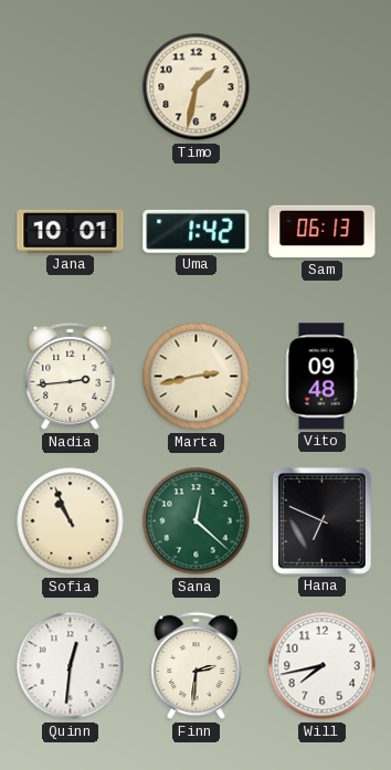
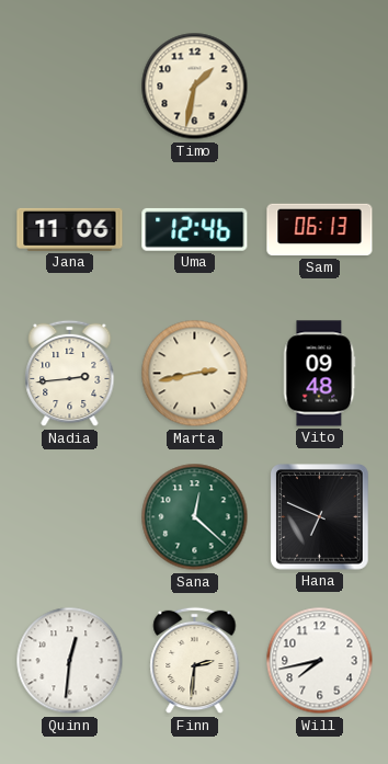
Jana: 10:01 -> 11:06
Uma: 1:42 -> 12:46
Sofia: 10:56 -> none
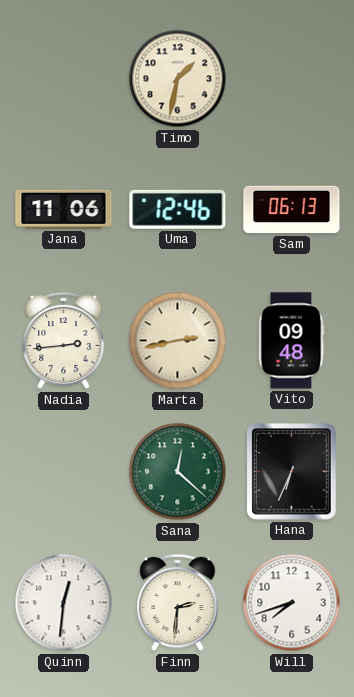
Hana: 6:49 -> 6:34
Will: 7:43 -> 7:42
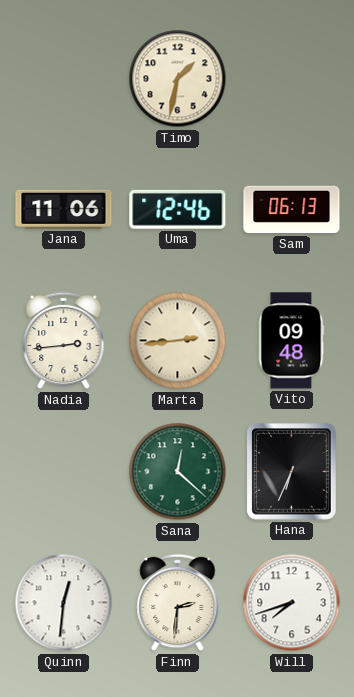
Marta: 2:43 -> 2:44
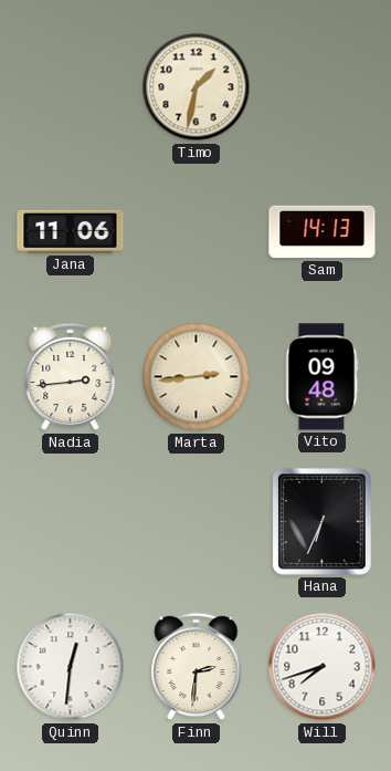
Uma: 12:46 -> none
Sam: 06:13 -> 14:13
Sana: 12:22 -> none
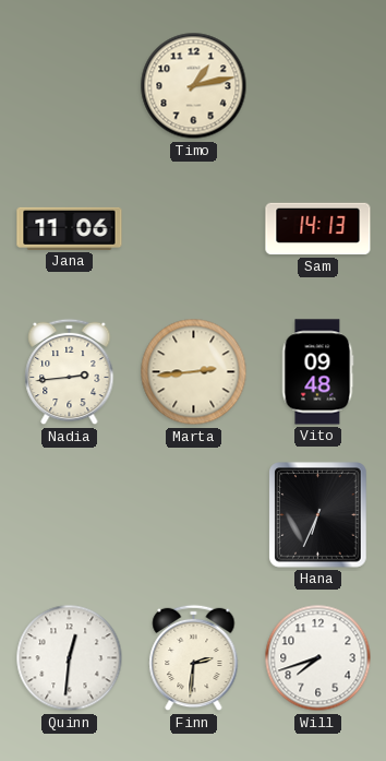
Timo: 1:32 -> 1:13
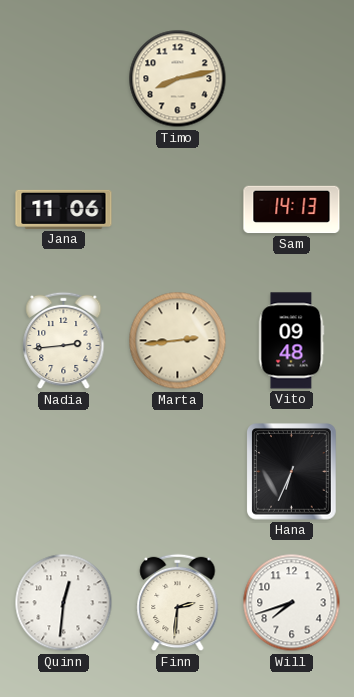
Timo: 1:13 -> 8:13
